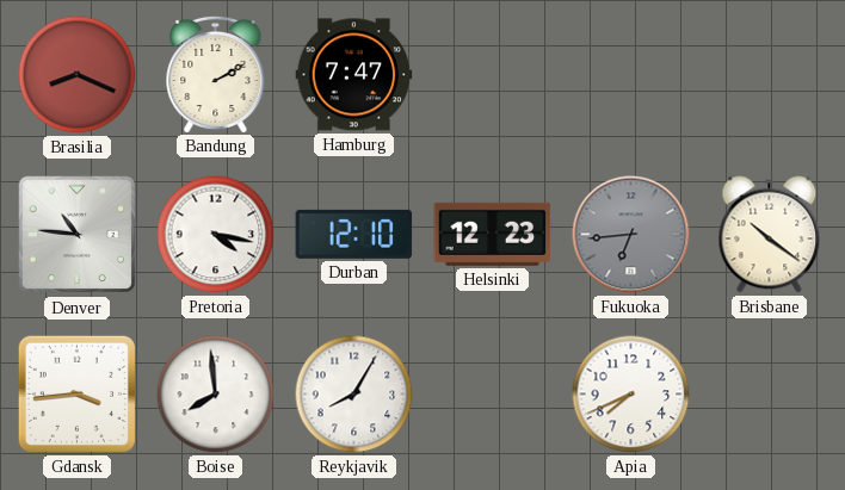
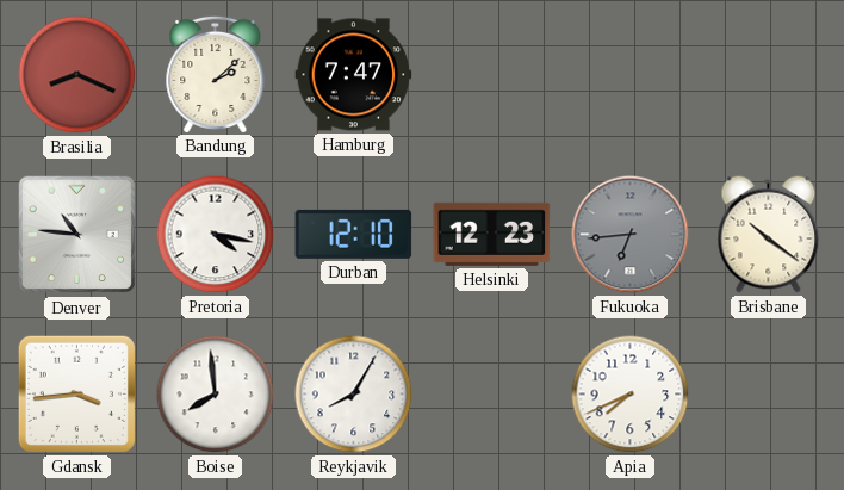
Bandung: 2:10 -> 2:08
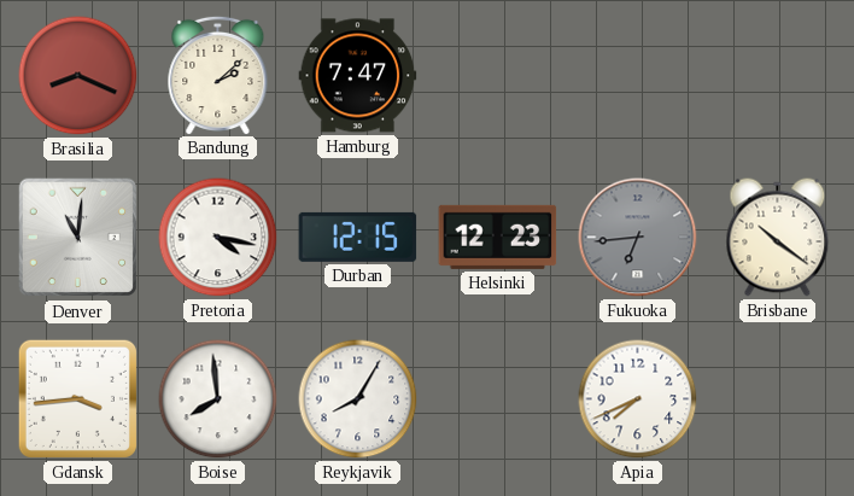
Denver: 10:46 -> 11:01
Durban: 12:10 -> 12:15
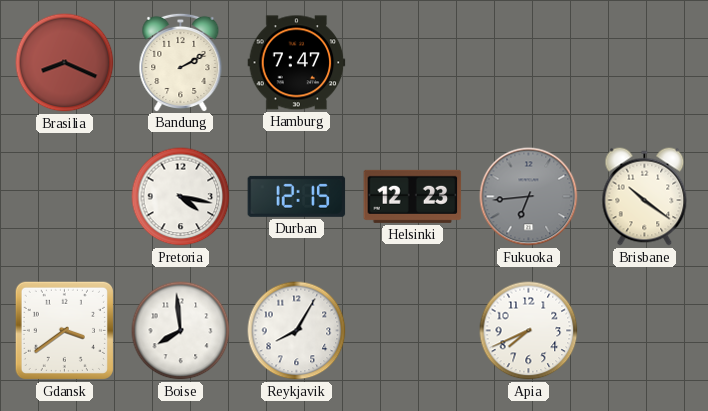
Bandung: 2:08 -> 2:10
Denver: 11:01 -> none
Gdansk: 3:44 -> 3:39
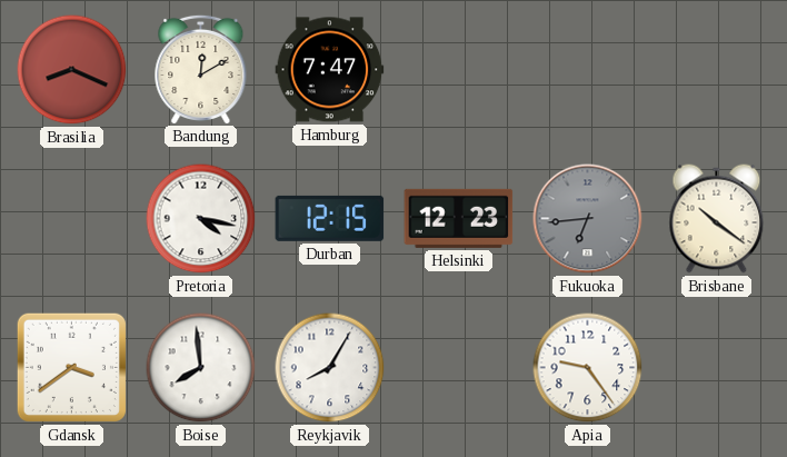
Bandung: 2:10 -> 12:10
Apia: 7:41 -> 9:24
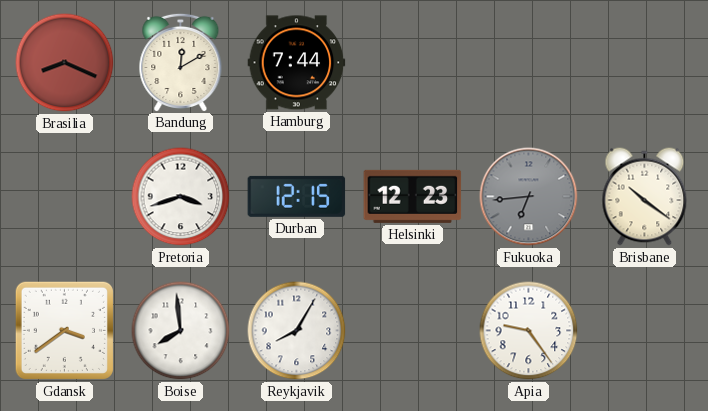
Hamburg: 7:47 -> 7:44
Pretoria: 4:17 -> 3:42
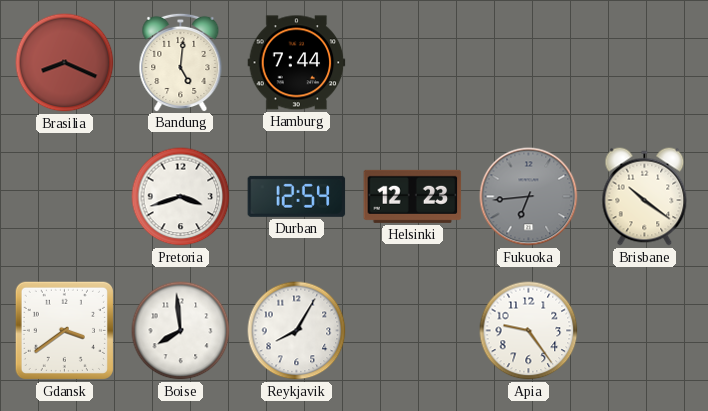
Bandung: 12:10 -> 5:01
Durban: 12:15 -> 12:54
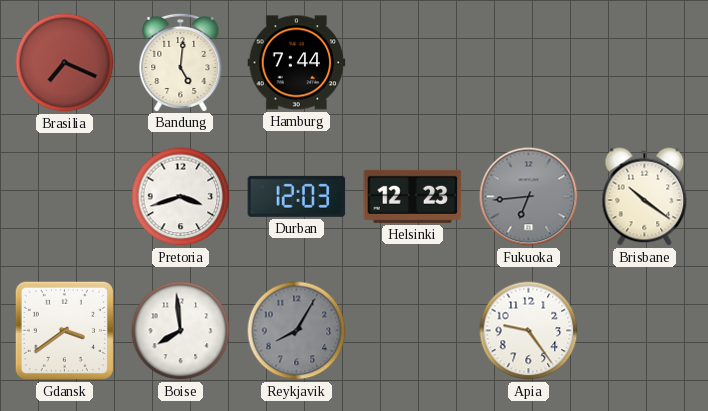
Brasilia: 8:19 -> 7:19
Durban: 12:54 -> 12:03
Reykjavik dial: white -> grey
